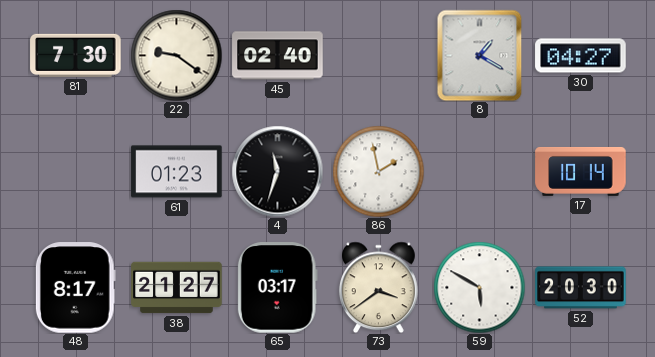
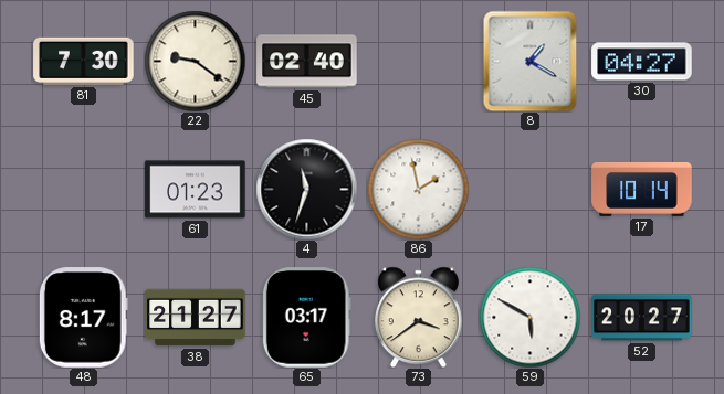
52: 20:30 -> 20:27
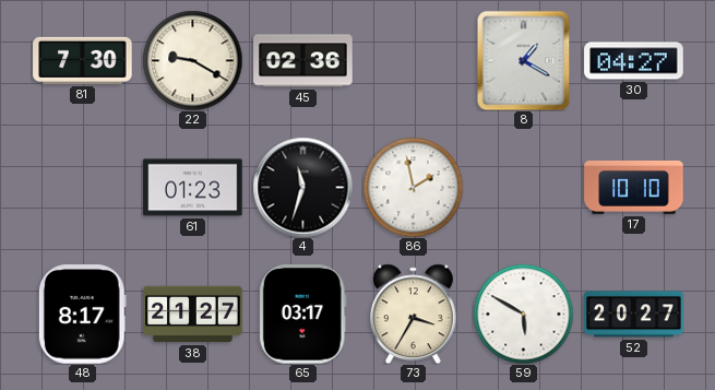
22: 9:21 -> 9:20
45: 02:40 -> 02:36
17: 10:14 -> 10:10
73: 3:39 -> 3:35
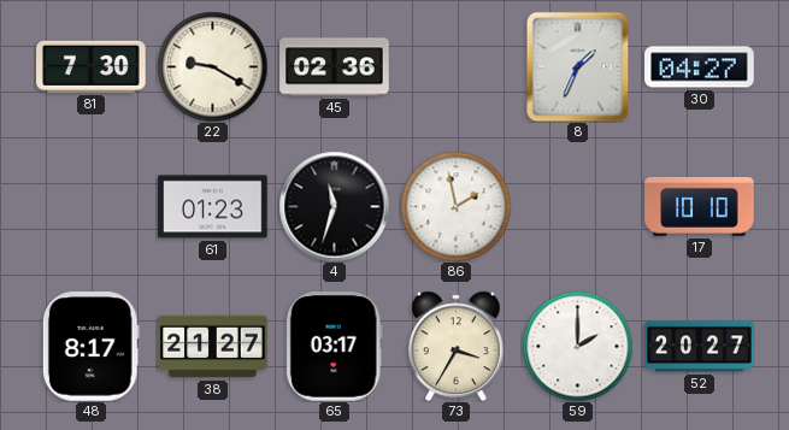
8: 1:20 -> 1:34
59: 5:50 -> 2:00
